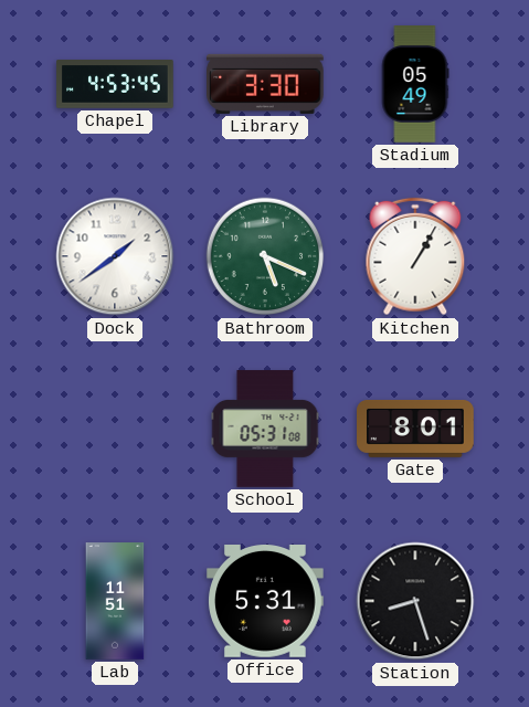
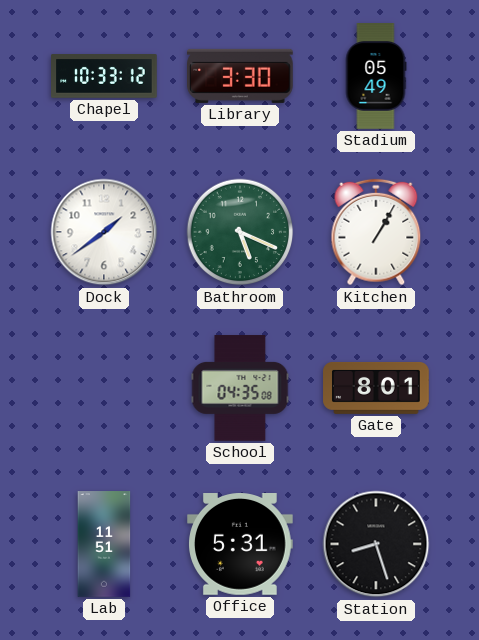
Chapel: 4:53 -> 10:33
School: 05:31 -> 04:35
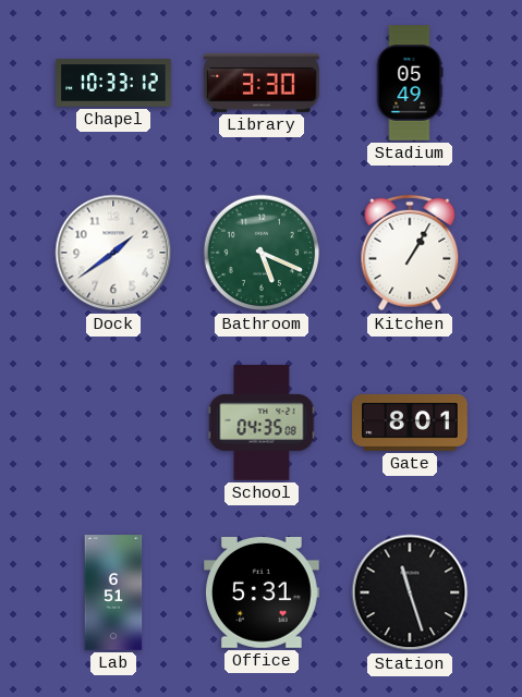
Lab: 11:51 -> 6:51
Station: 8:27 -> 11:27
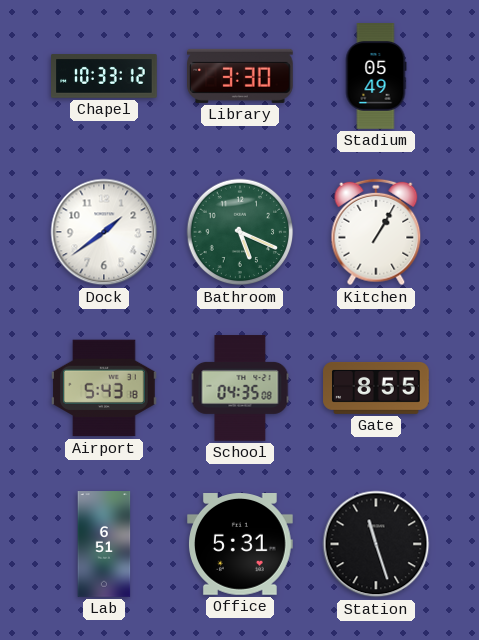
Airport: none -> 5:43
Gate: 8:01 -> 8:55
